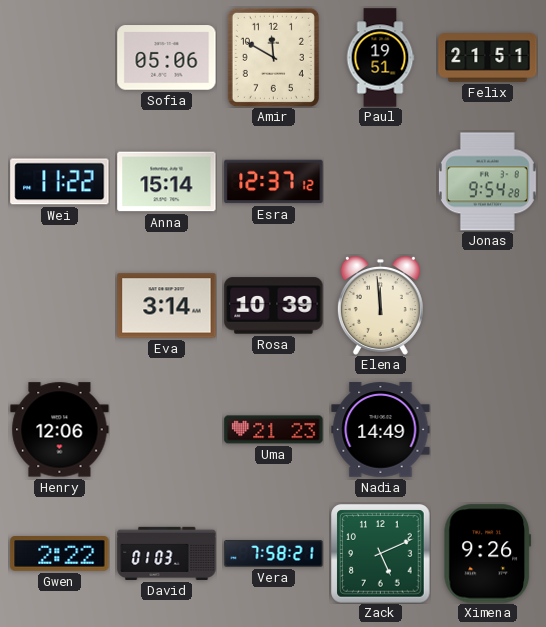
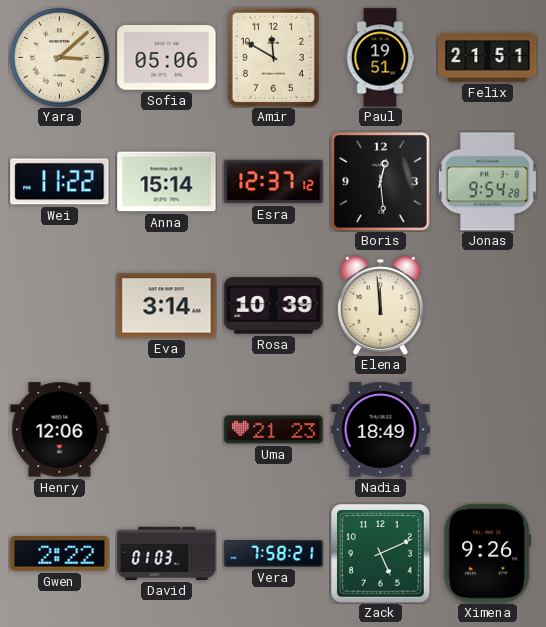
Yara: none -> 3:08
Boris: none -> 12:29
Nadia: 14:49 -> 18:49
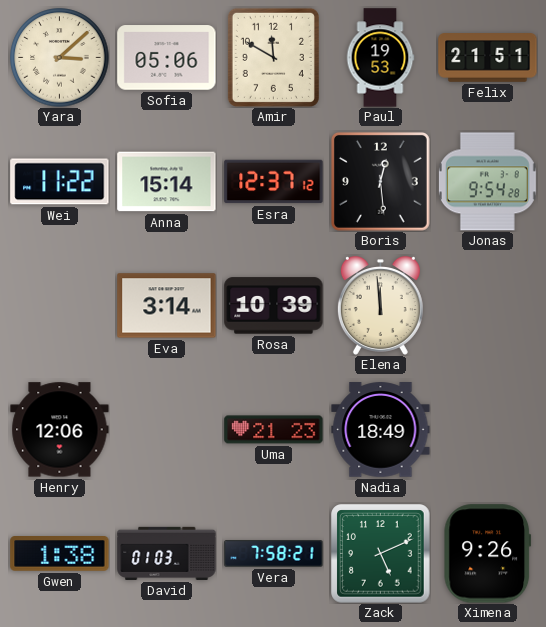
Paul: 19:51 -> 19:53
Gwen: 2:22 -> 1:38
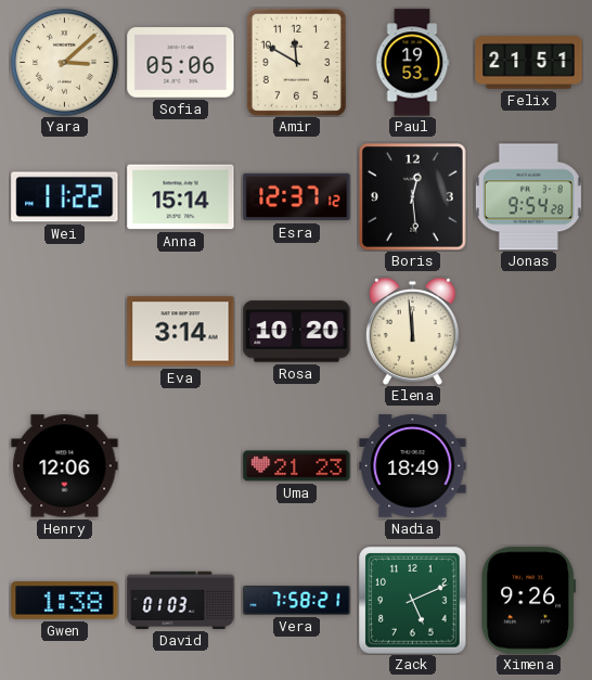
Rosa: 10:39 -> 10:20
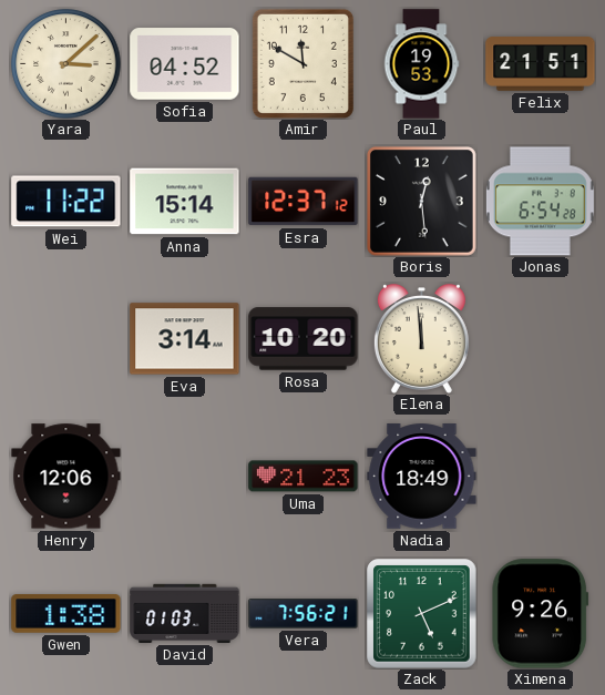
Sofia: 05:06 -> 04:52
Jonas: 9:54 -> 6:54
Vera: 7:58 -> 7:56
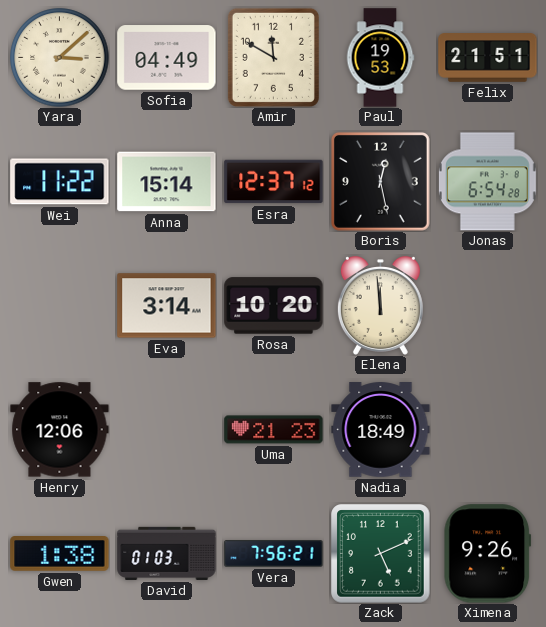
Sofia: 04:52 -> 04:49
Boris: 12:29 -> 12:28
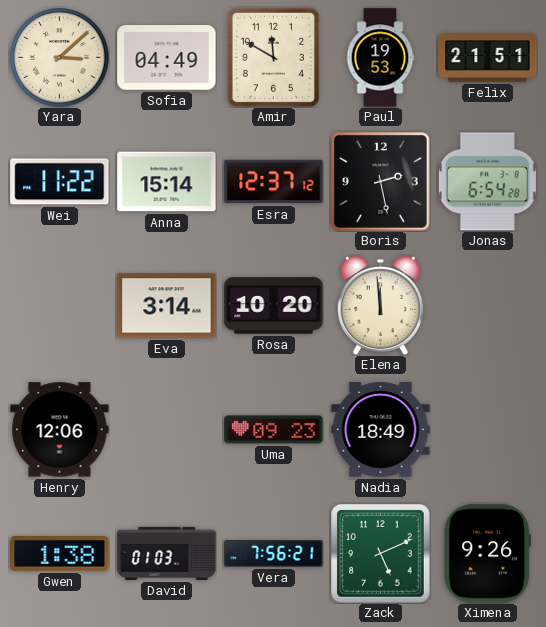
Boris: 12:28 -> 2:28
Uma: 21:23 -> 09:23
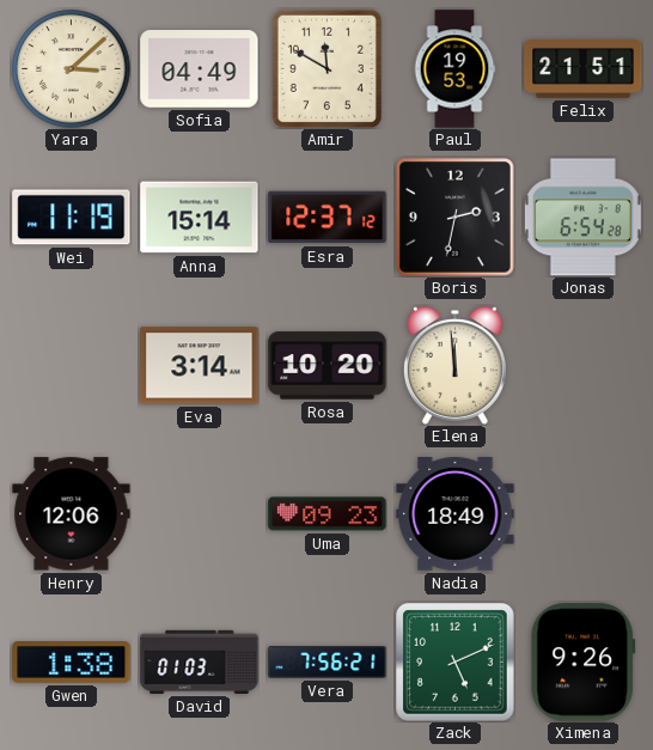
Wei: 11:22 -> 11:19
Boris: 2:28 -> 2:32
